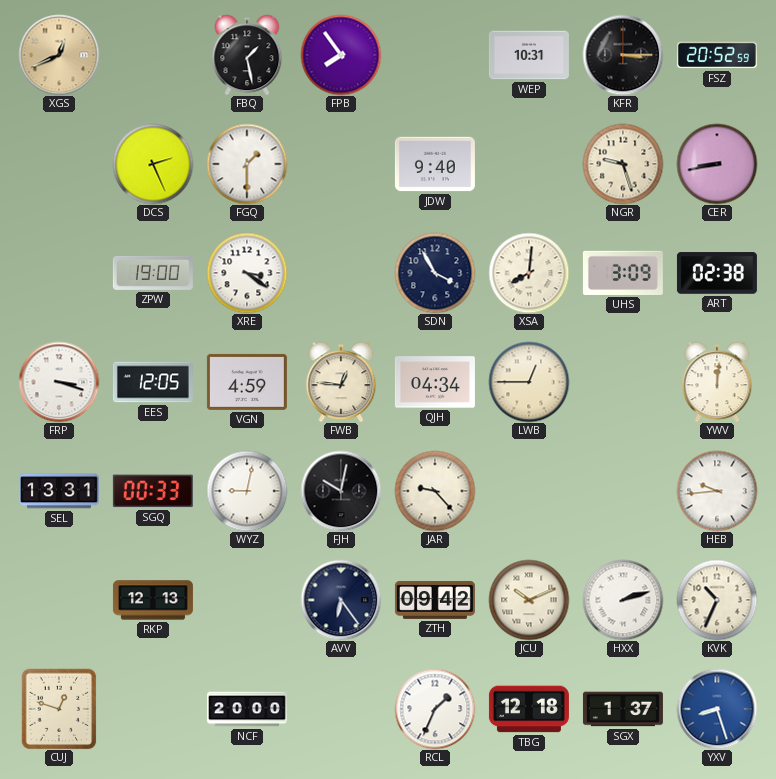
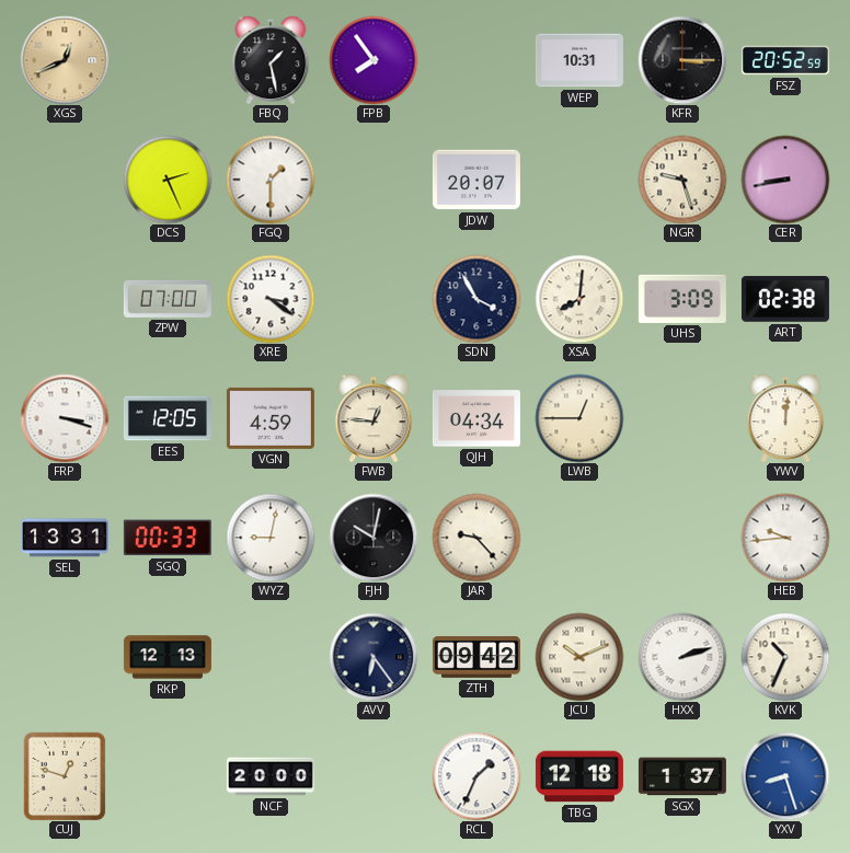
JDW: 9:40 -> 20:07
ZPW: 19:00 -> 07:00
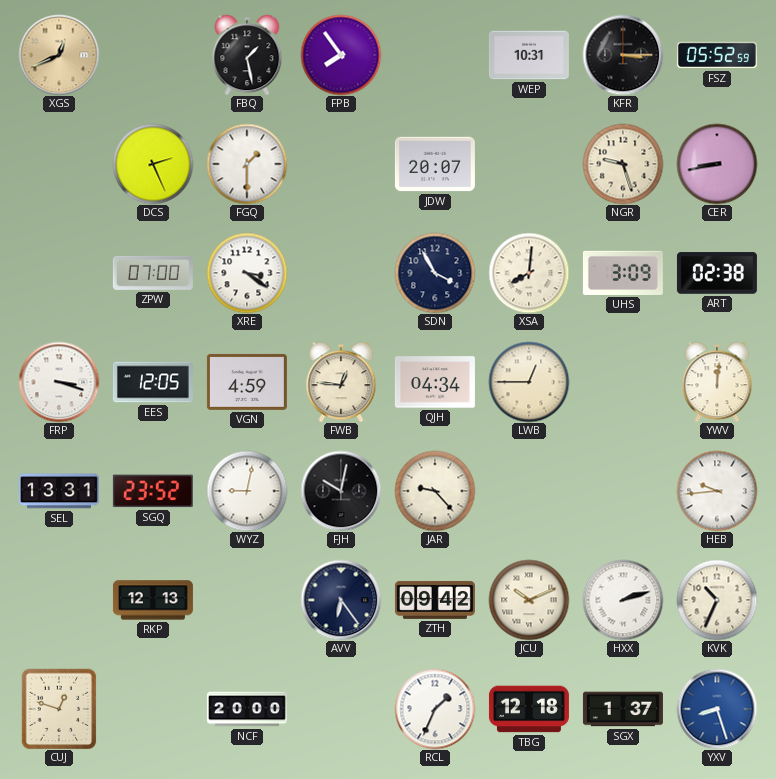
FSZ: 20:52 -> 05:52
SGQ: 00:33 -> 23:52
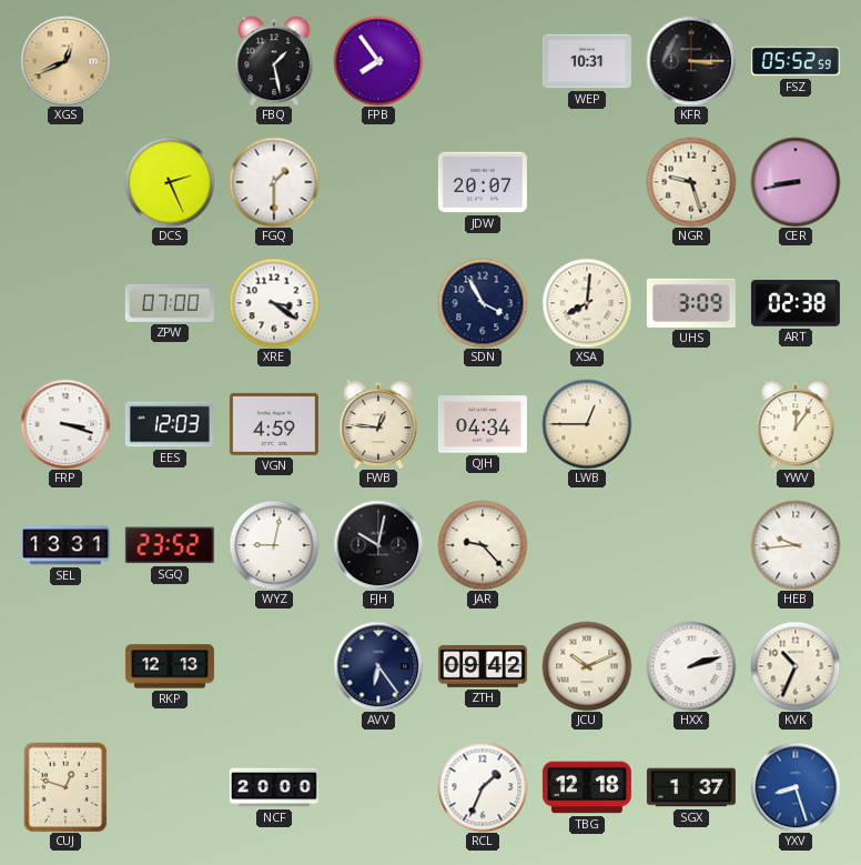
EES: 12:05 -> 12:03
YWV: 12:01 -> 12:06
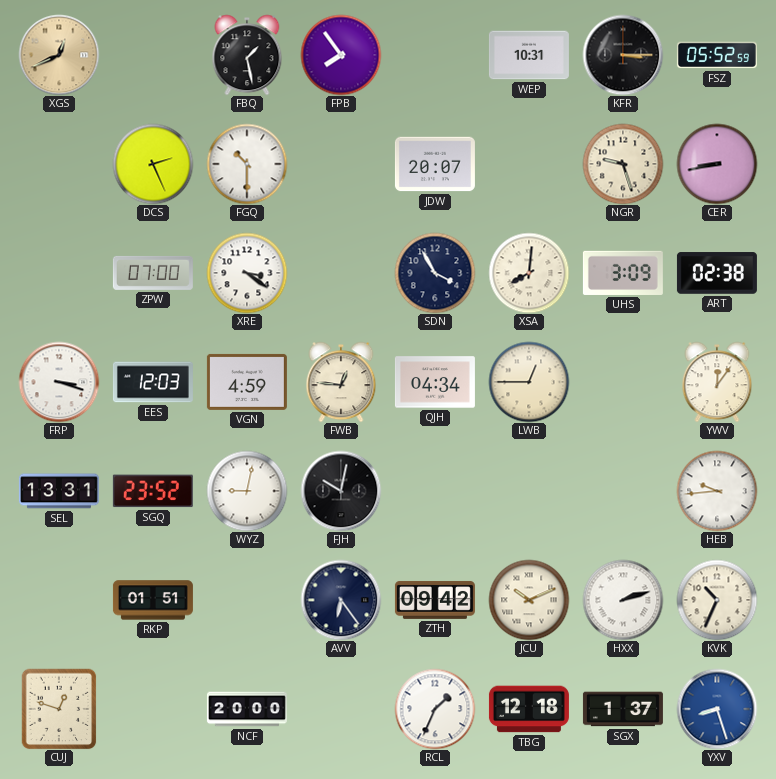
FGQ: 1:30 -> 10:30
JAR: 9:23 -> none
RKP: 12:13 -> 01:51
